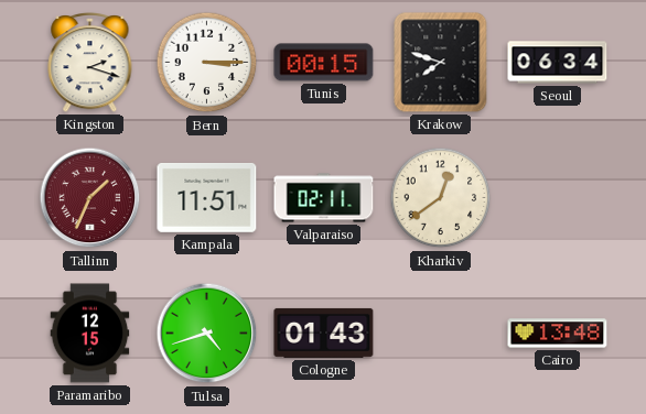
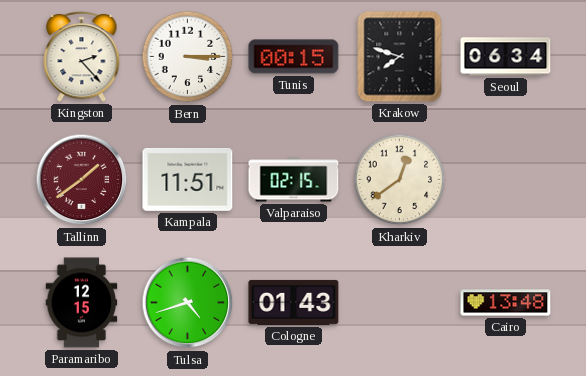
Kingston: 2:18 -> 2:23
Tallinn: 1:34 -> 1:39
Valparaiso: 02:11 -> 02:15
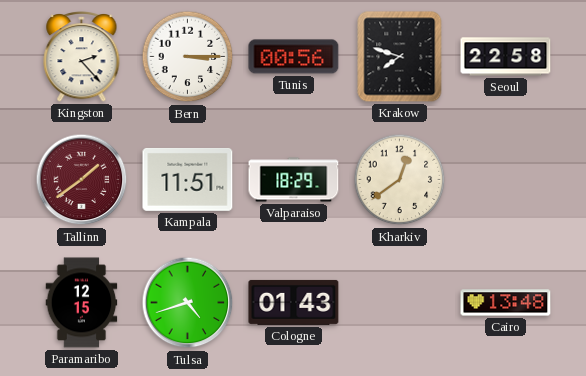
Tunis: 00:15 -> 00:56
Seoul: 06:34 -> 22:58
Valparaiso: 02:15 -> 18:29
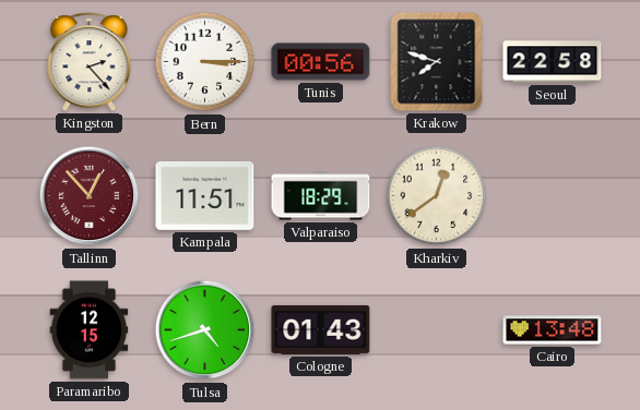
Tallinn: 1:39 -> 12:53
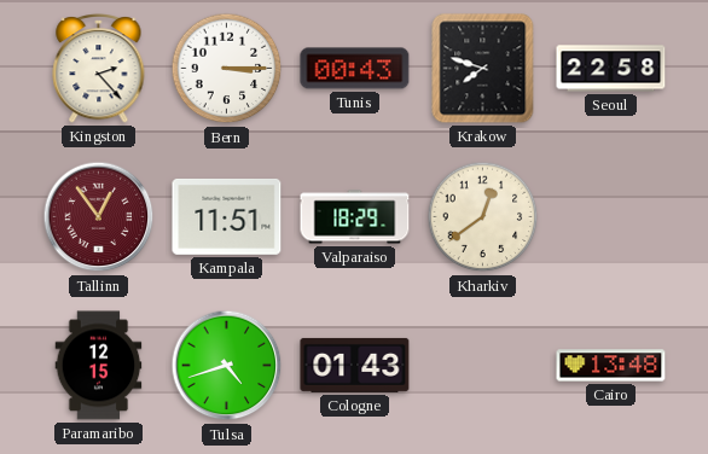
Tunis: 00:56 -> 00:43
Tallinn: 12:53 -> 12:54
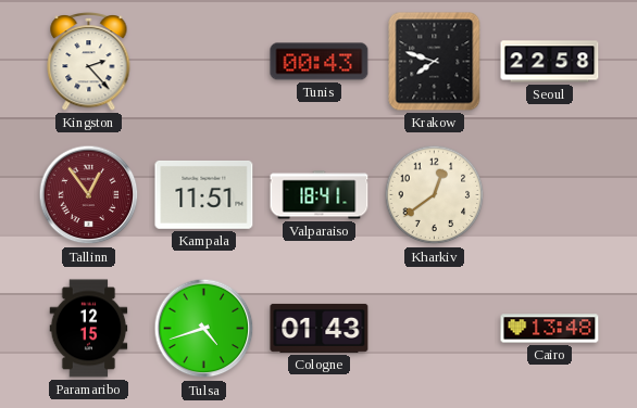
Bern: 3:15 -> none
Valparaiso: 18:29 -> 18:41
